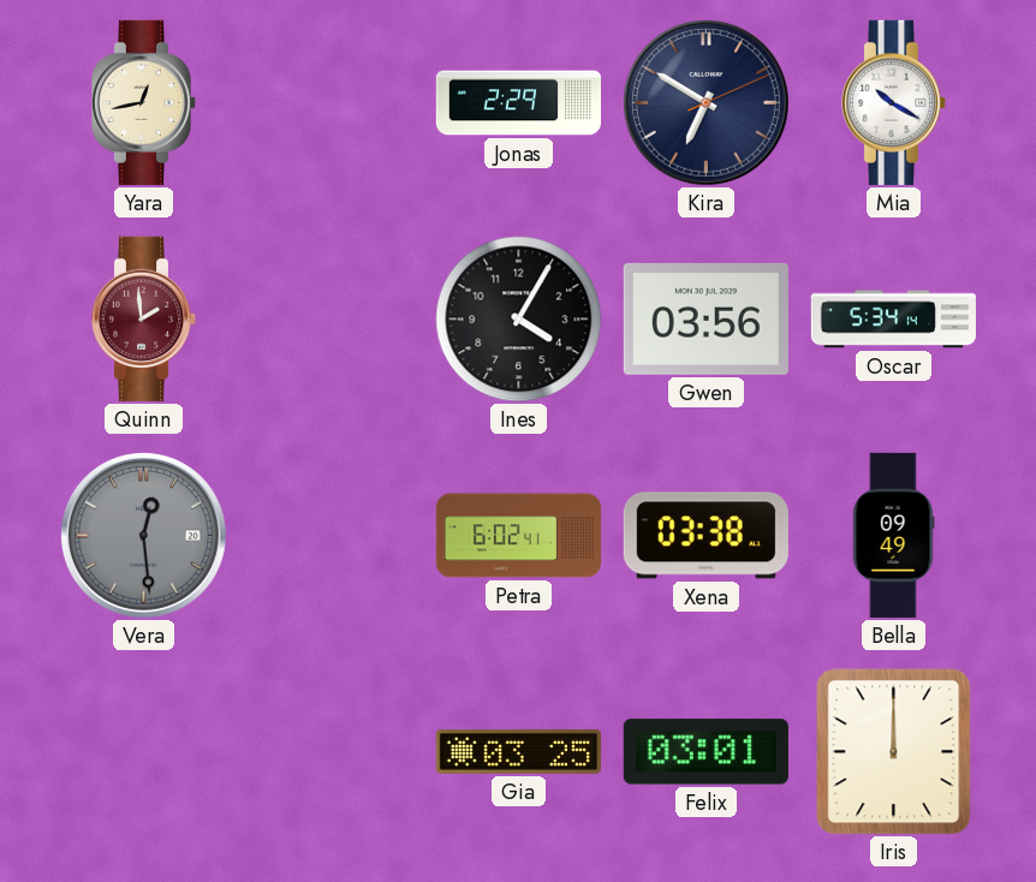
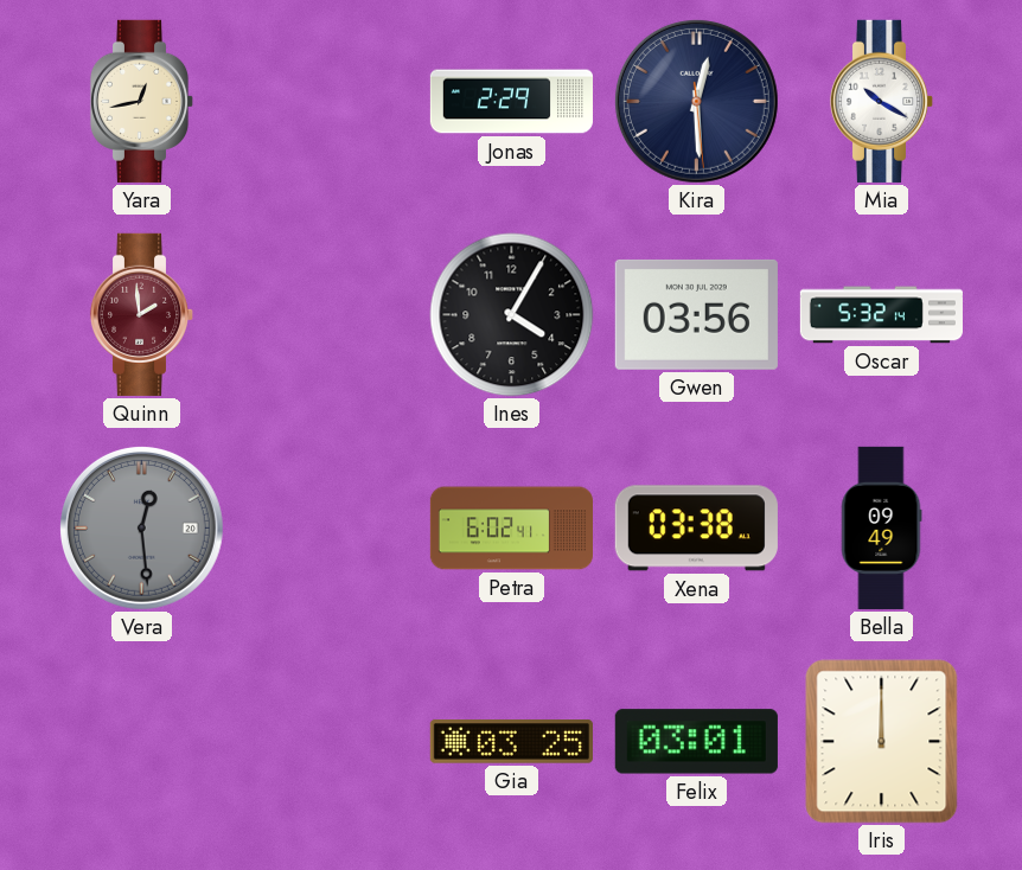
Kira: 6:50 -> 12:29
Oscar: 5:34 -> 5:32
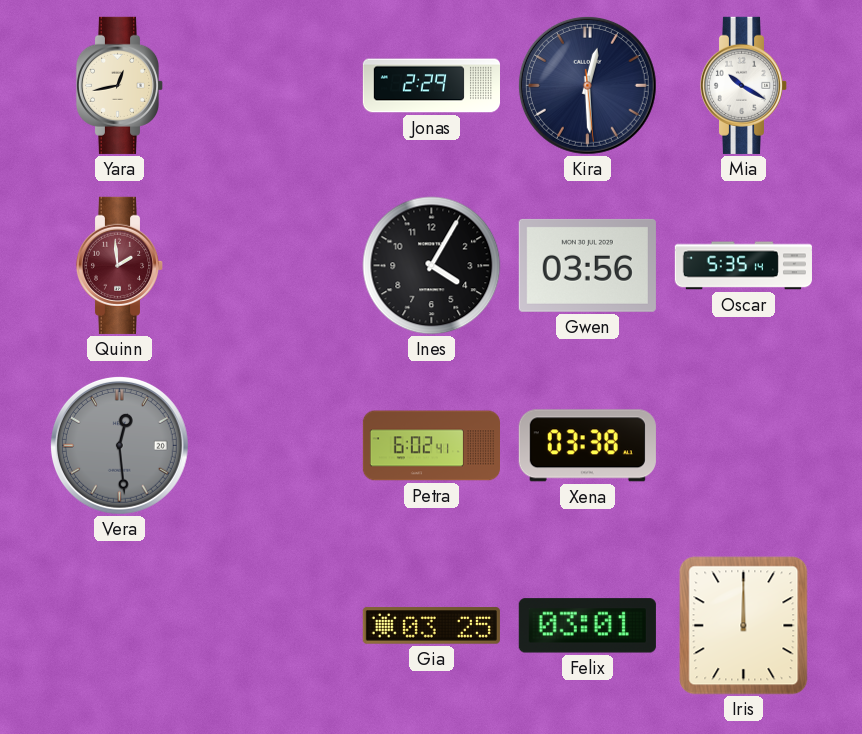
Oscar: 5:32 -> 5:35
Bella: 09:49 -> none
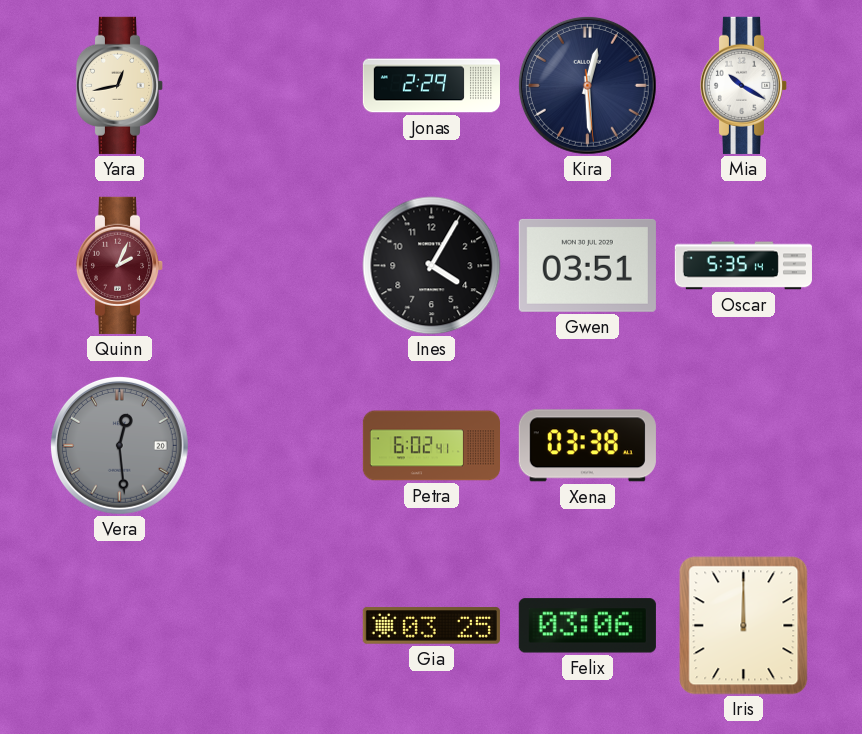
Quinn: 1:59 -> 2:04
Gwen: 03:56 -> 03:51
Felix: 03:01 -> 03:06
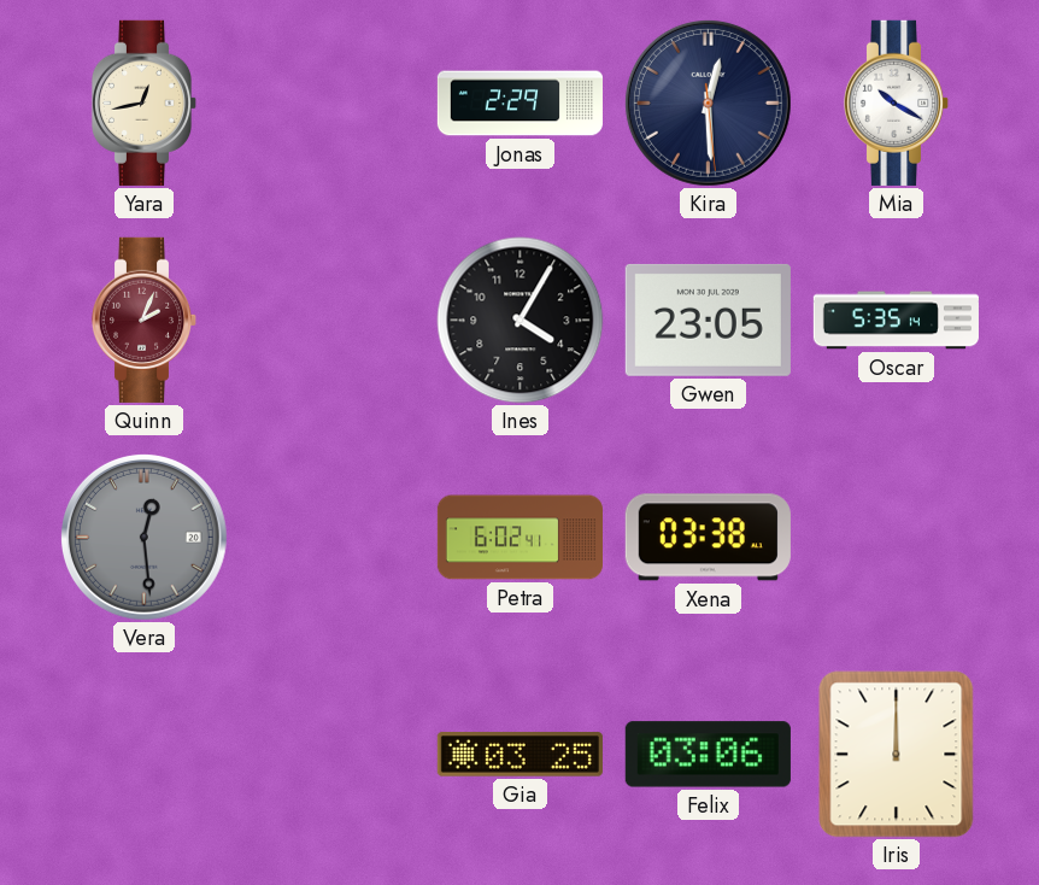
Gwen: 03:51 -> 23:05
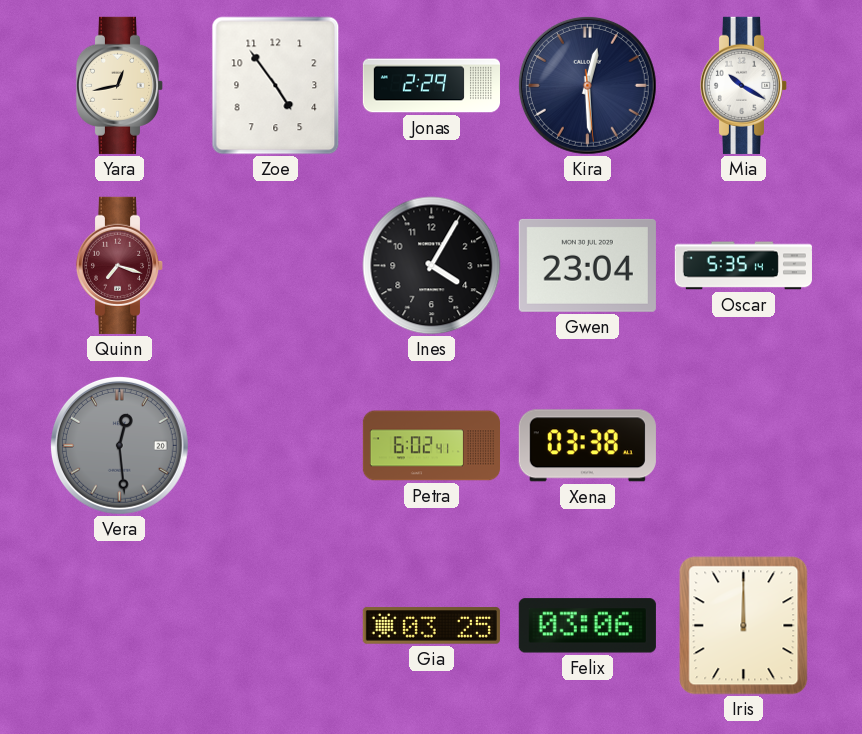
Zoe: none -> 4:54
Quinn: 2:04 -> 7:18
Gwen: 23:05 -> 23:04
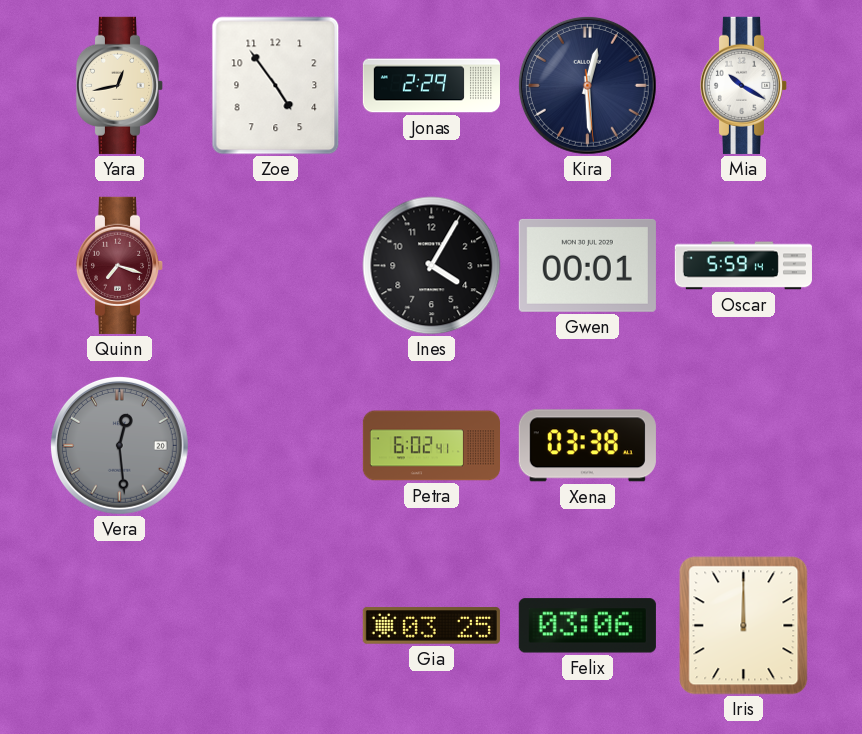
Gwen: 23:04 -> 00:01
Oscar: 5:35 -> 5:59
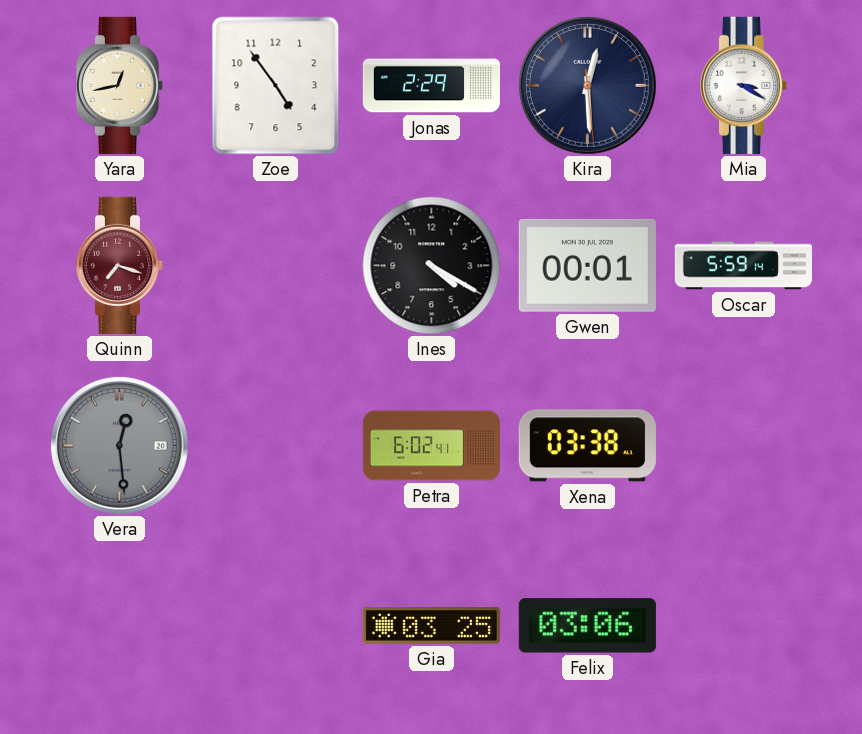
Mia: 10:20 -> 3:20
Ines: 4:05 -> 4:20
Iris: 12:00 -> none
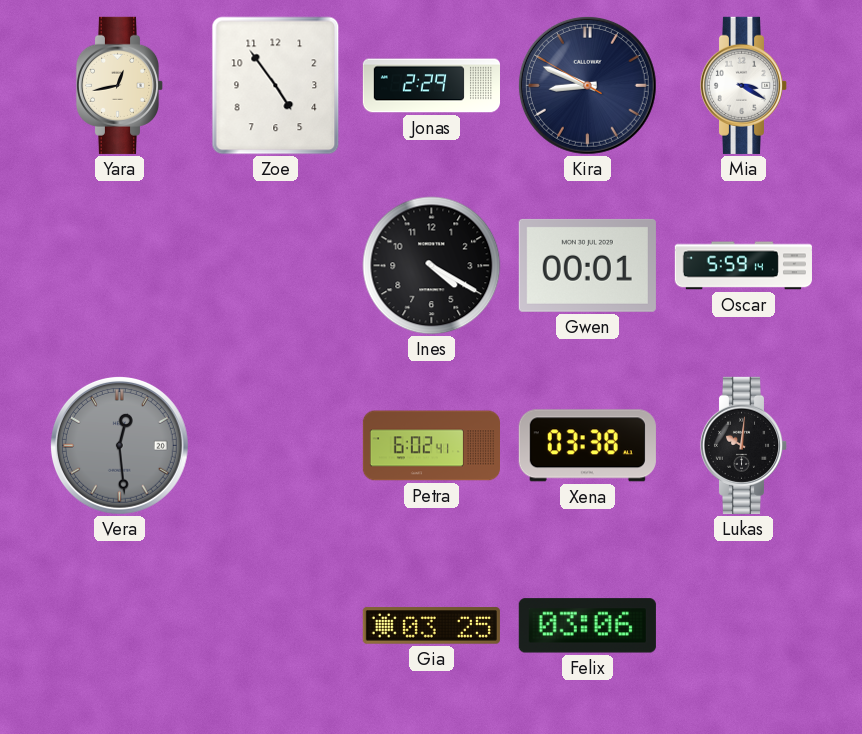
Kira: 12:29 -> 8:48
Quinn: 7:18 -> none
Lukas: none -> 10:01
